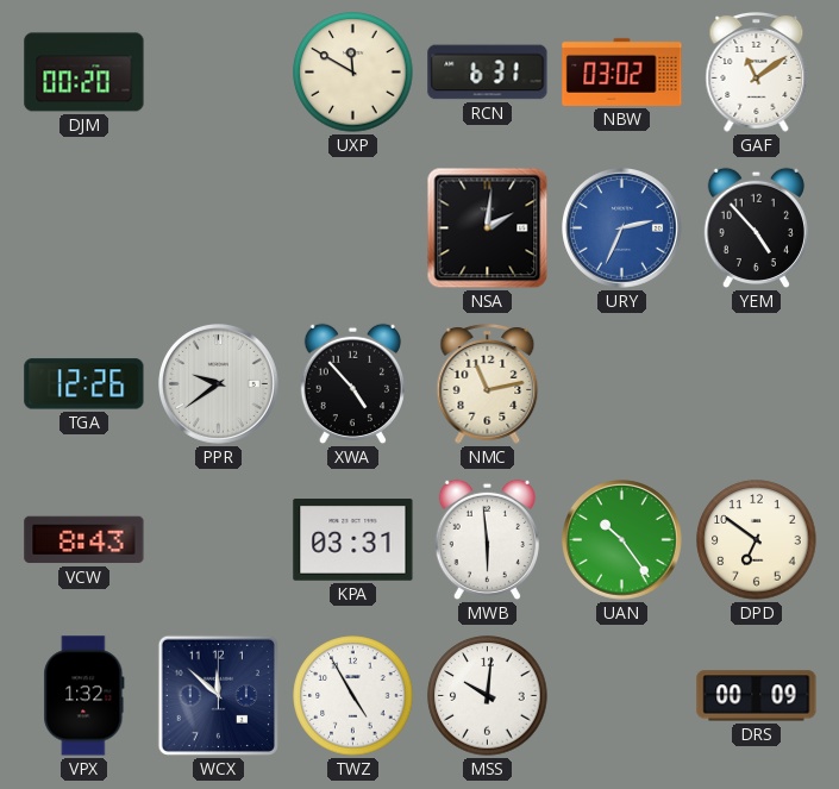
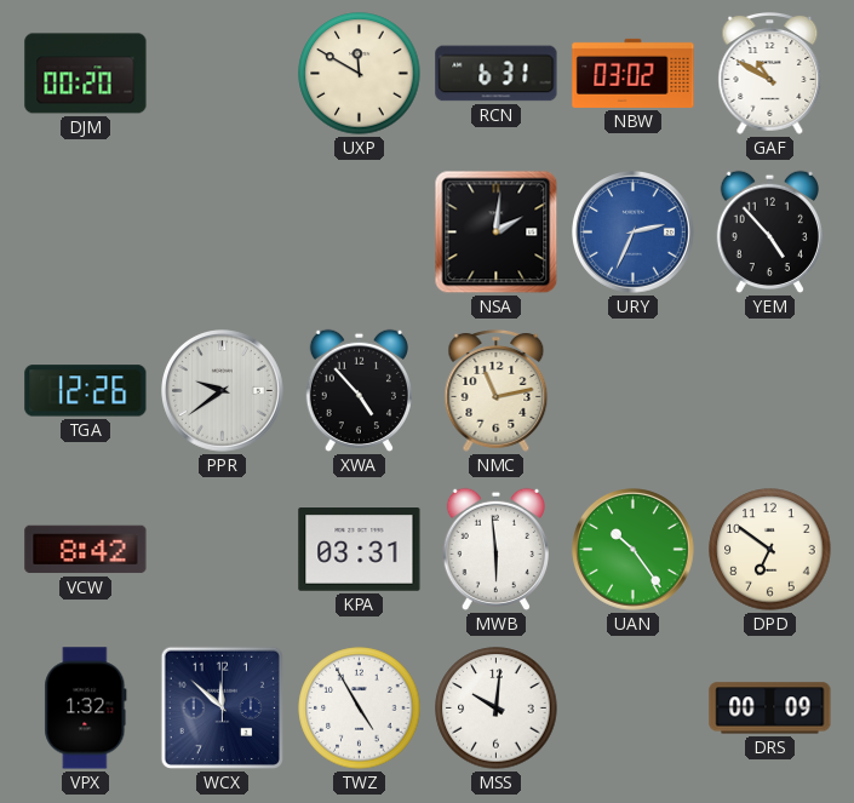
GAF: 11:09 -> 10:50
VCW: 8:43 -> 8:42
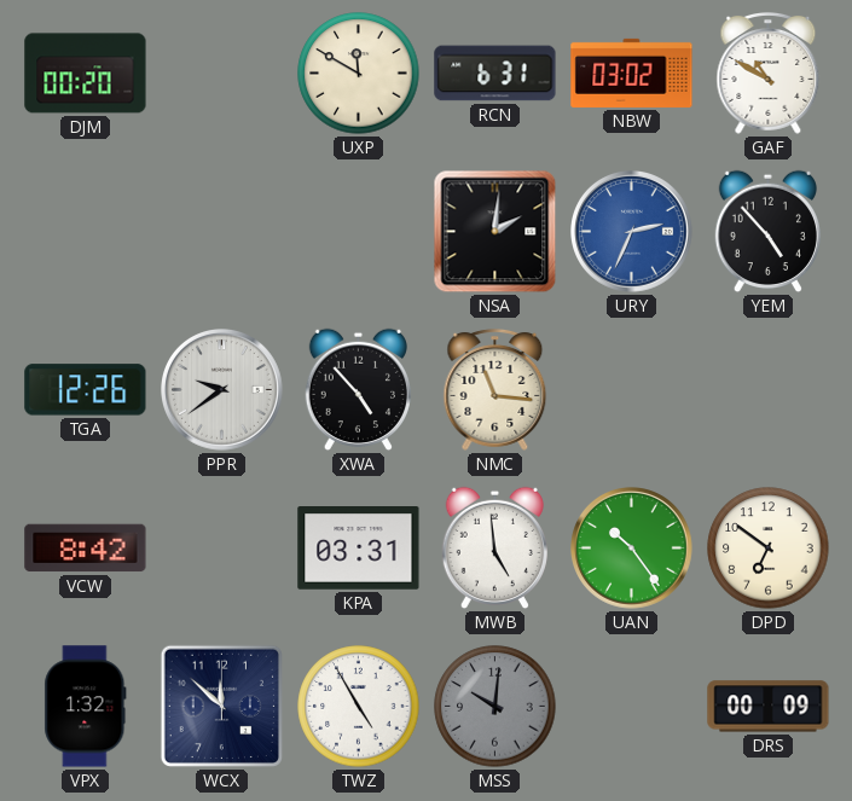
NMC: 11:13 -> 11:16
MWB: 5:59 -> 4:59
MSS dial: white -> grey
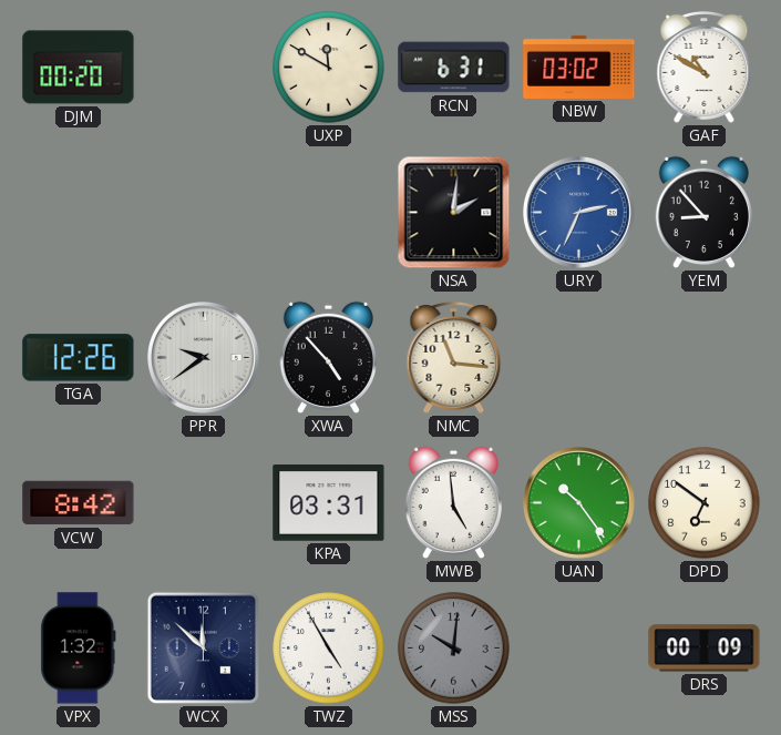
YEM: 4:53 -> 8:53
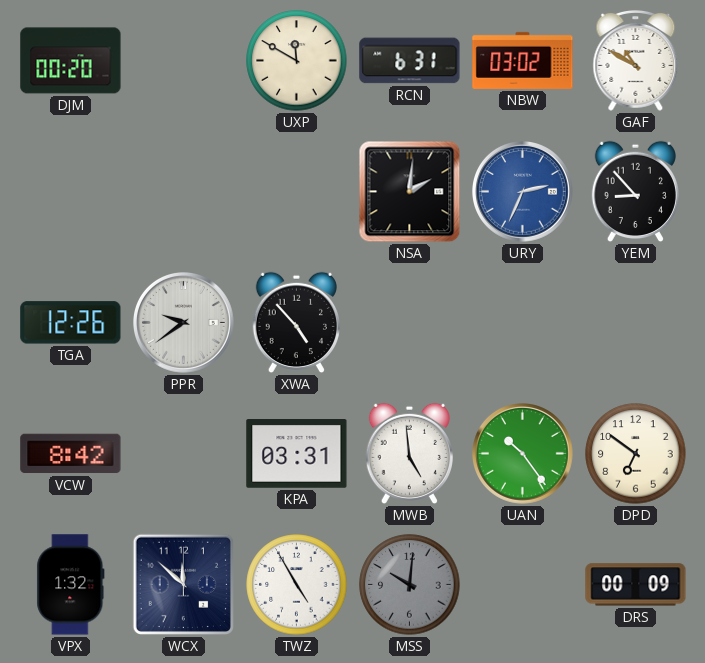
NMC: 11:16 -> none
